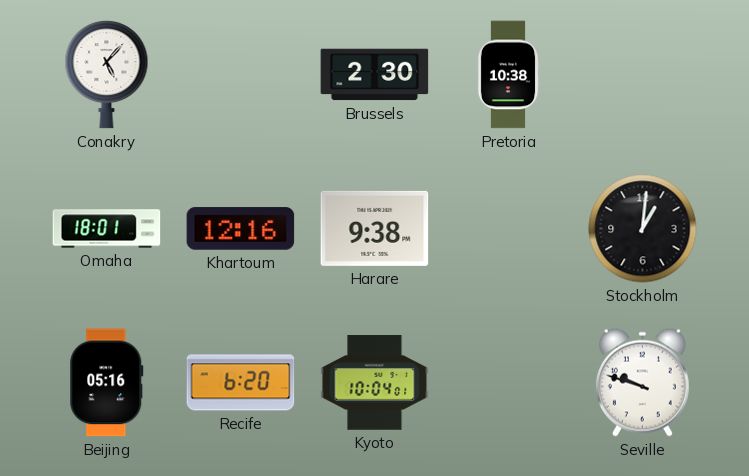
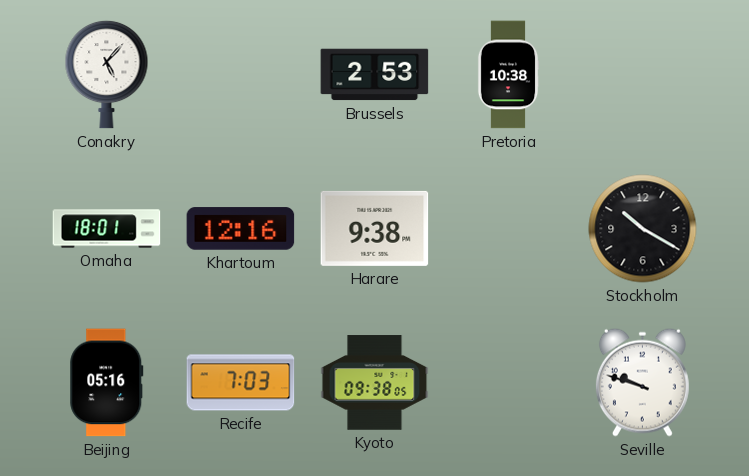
Brussels: 2:30 -> 2:53
Stockholm: 1:01 -> 10:20
Recife: 6:20 -> 7:03
Kyoto: 10:04 -> 09:38
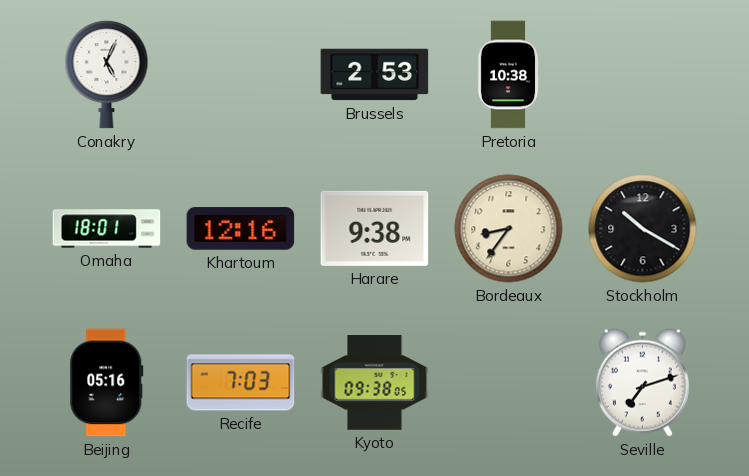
Conakry: 5:07 -> 5:04
Bordeaux: none -> 8:36
Seville: 9:48 -> 7:12
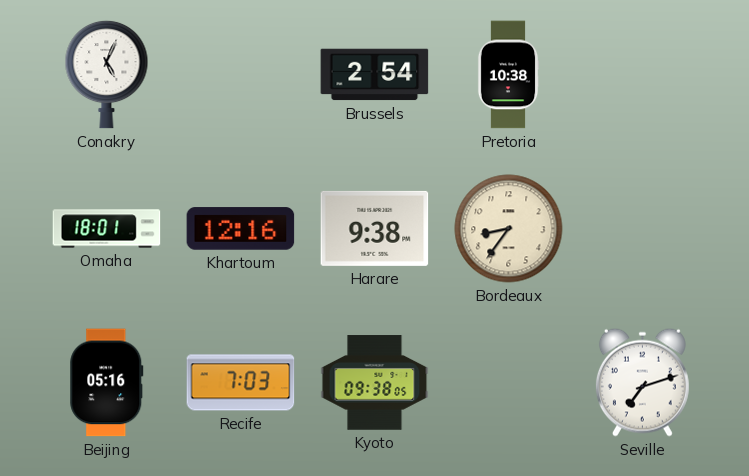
Brussels: 2:53 -> 2:54
Stockholm: 10:20 -> none
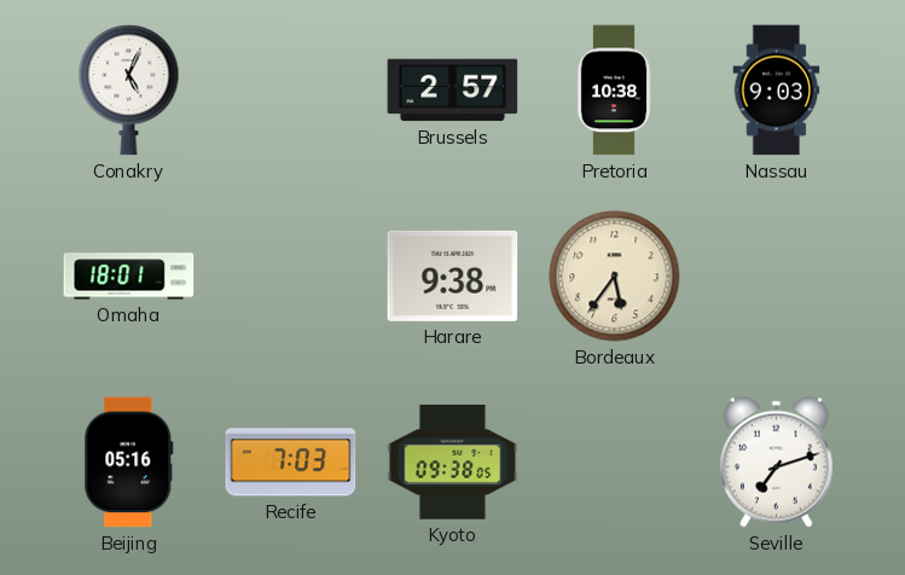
Brussels: 2:54 -> 2:57
Nassau: none -> 9:03
Khartoum: 12:16 -> none
Bordeaux: 8:36 -> 5:36
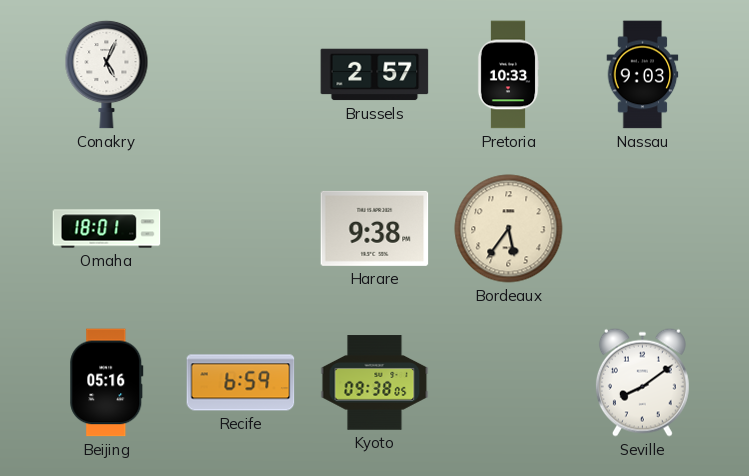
Pretoria: 10:38 -> 10:33
Recife: 7:03 -> 6:59
Seville: 7:12 -> 8:09
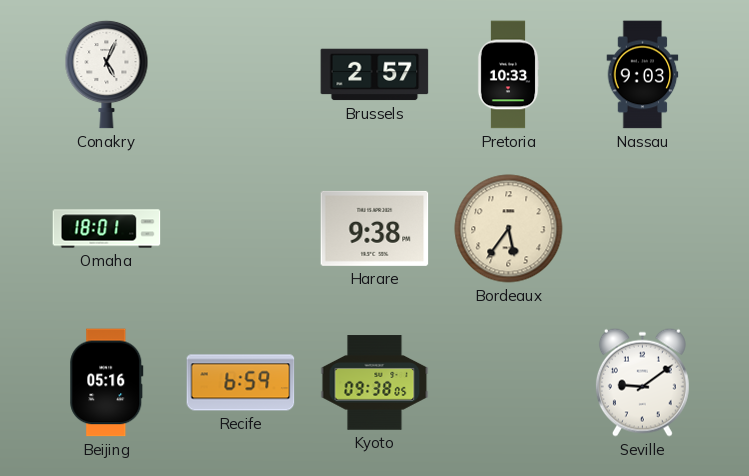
Seville: 8:09 -> 9:09
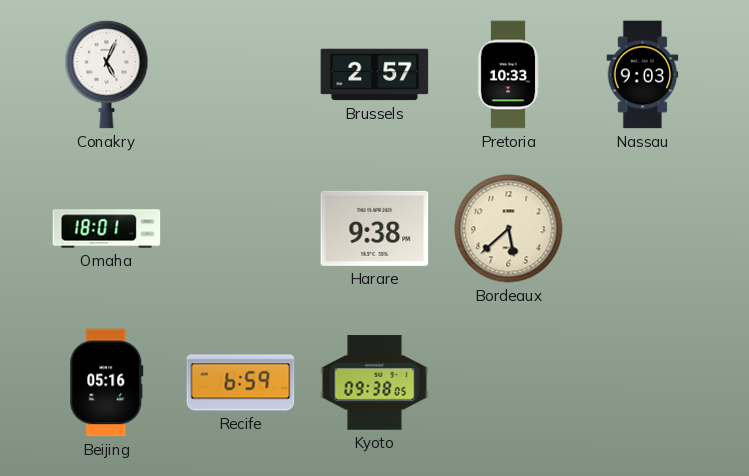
Bordeaux: 5:36 -> 5:38
Seville: 9:09 -> none
